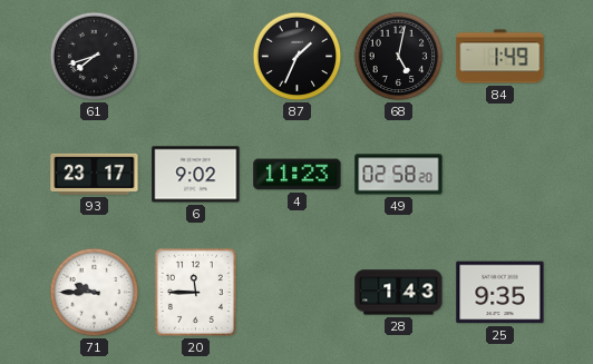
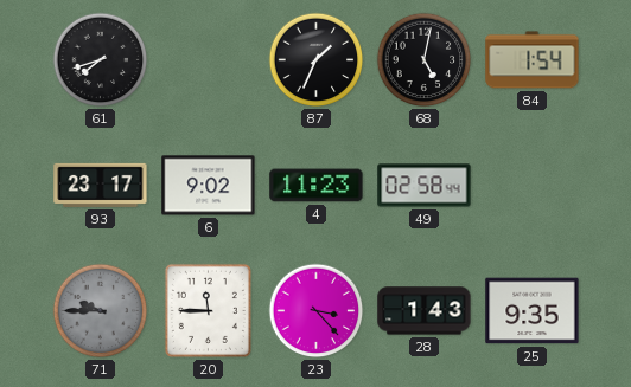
84: 1:49 -> 1:54
49: 02:58:20 -> 02:58:44
71 dial: white -> grey
23: none -> 3:23
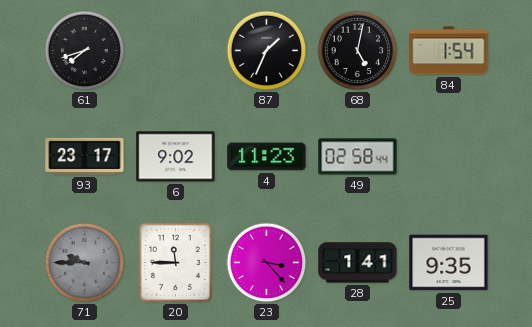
28: 1:43 -> 1:41
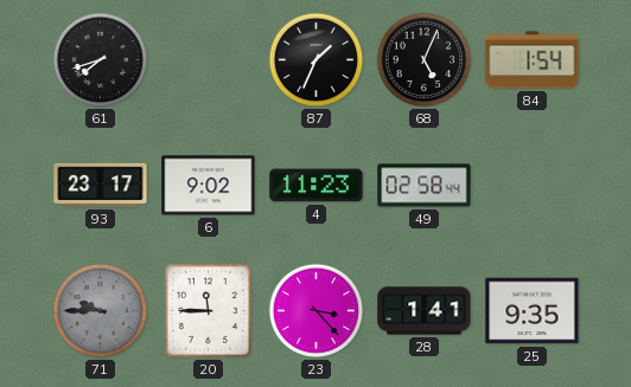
68: 5:02 -> 5:04
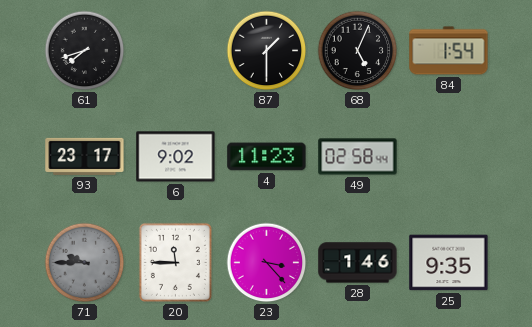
87: 1:34 -> 1:30
28: 1:41 -> 1:46
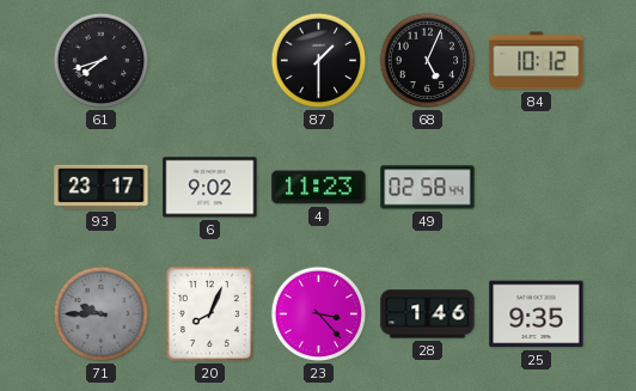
84: 1:54 -> 10:12
20: 11:45 -> 8:04
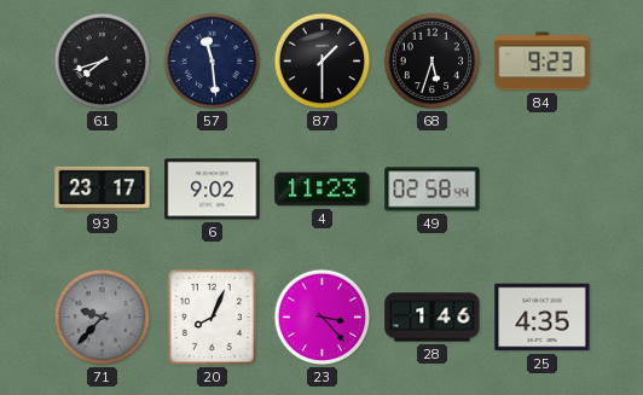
57: none -> 11:29
68: 5:04 -> 5:33
84: 10:12 -> 9:23
71: 9:45 -> 9:37
25: 9:35 -> 4:35
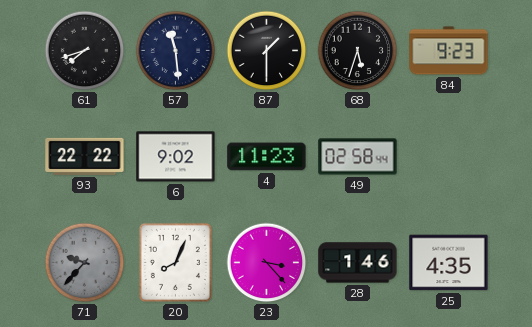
93: 23:17 -> 22:22
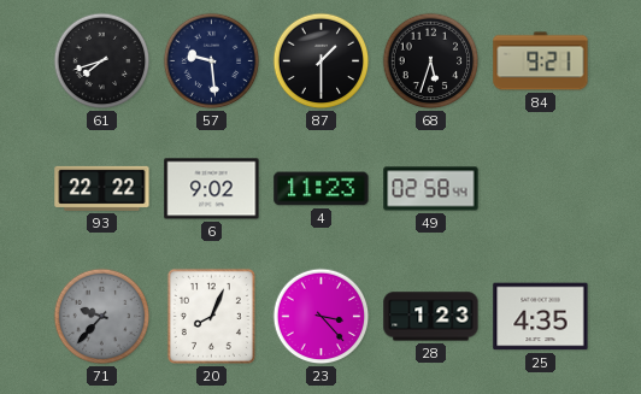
57: 11:29 -> 9:29
84: 9:23 -> 9:21
28: 1:46 -> 1:23
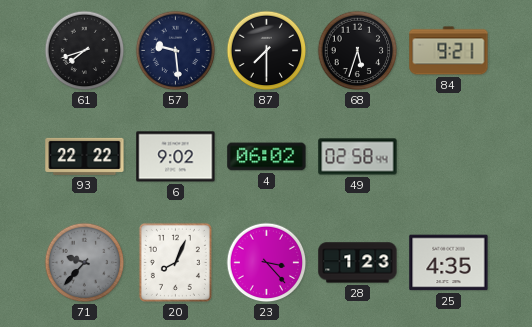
87: 1:30 -> 7:30
4: 11:23 -> 06:02
